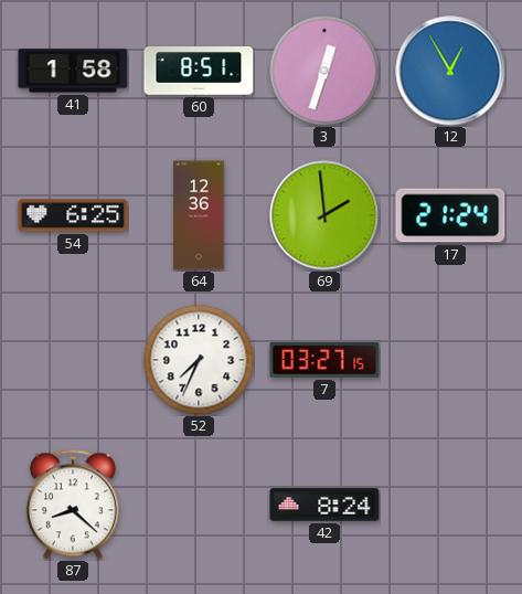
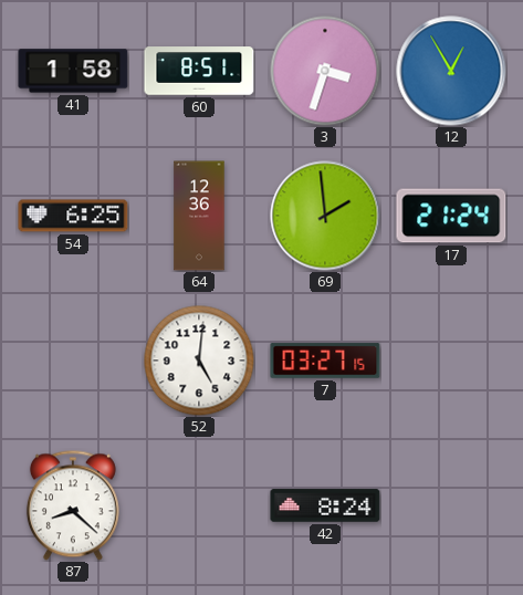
3: 12:33 -> 3:33
52: 7:34 -> 5:01
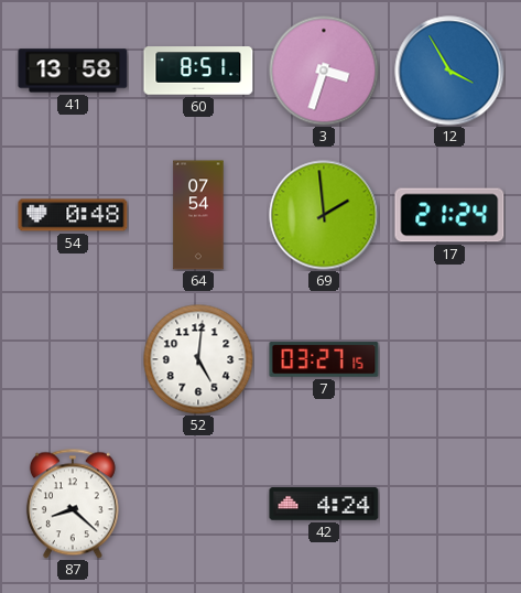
41: 1:58 -> 13:58
12: 12:55 -> 3:55
54: 6:25 -> 0:48
64: 12:36 -> 07:54
42: 8:24 -> 4:24
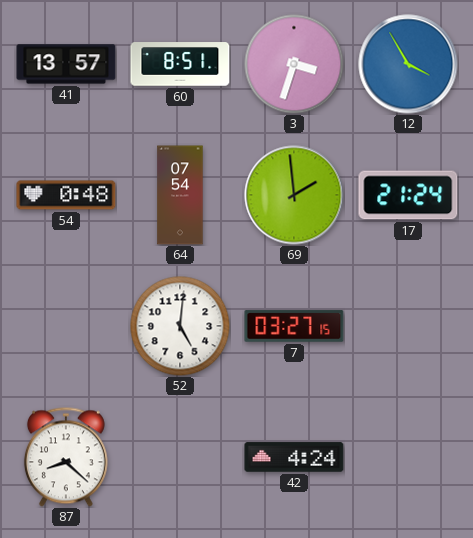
41: 13:58 -> 13:57
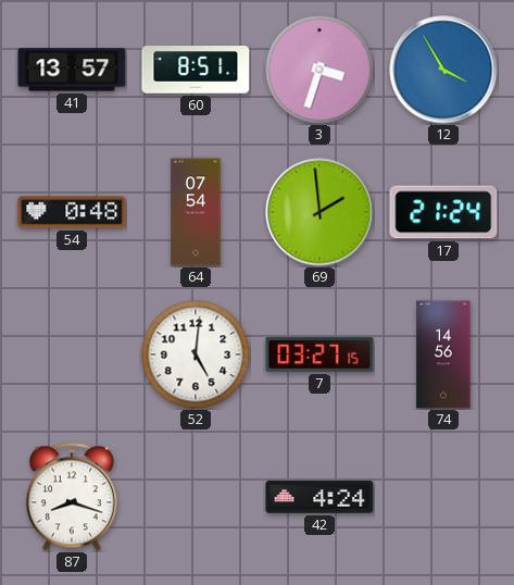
74: none -> 14:56
87: 8:22 -> 8:18
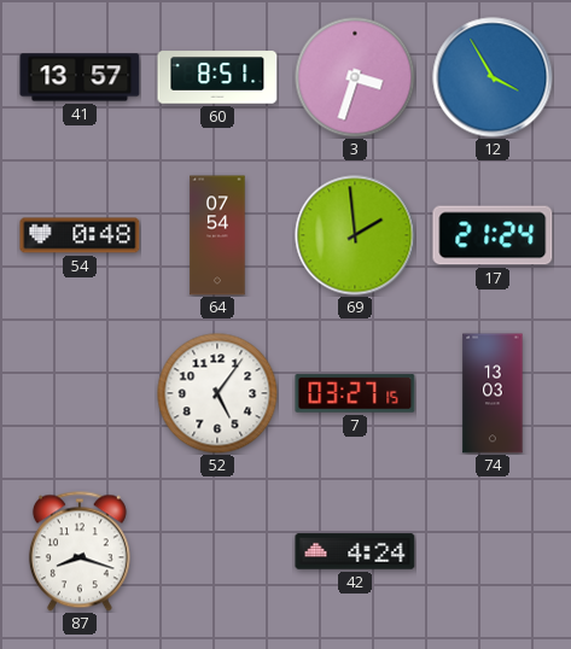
52: 5:01 -> 5:06
74: 14:56 -> 13:03
